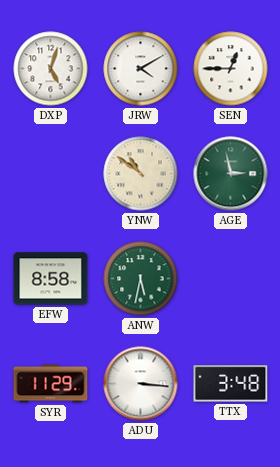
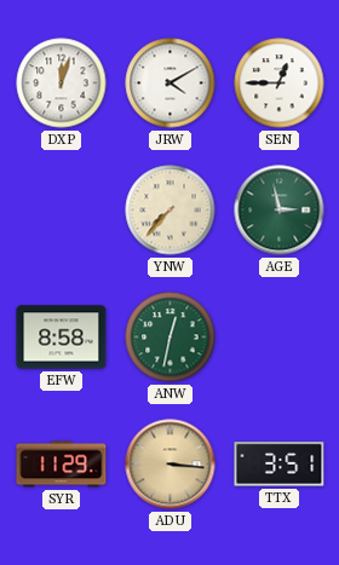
DXP: 5:03 -> 12:03
YNW: 10:51 -> 7:37
ANW: 5:32 -> 12:32
ADU dial: white -> champagne
TTX: 3:48 -> 3:51
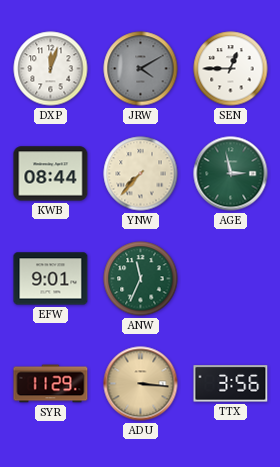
JRW dial: white -> grey
KWB: none -> 08:44
EFW: 8:58 -> 9:01
ANW: 12:32 -> 11:34
TTX: 3:51 -> 3:56
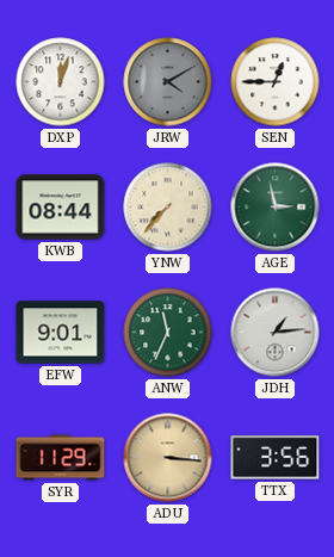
JDH: none -> 1:14
